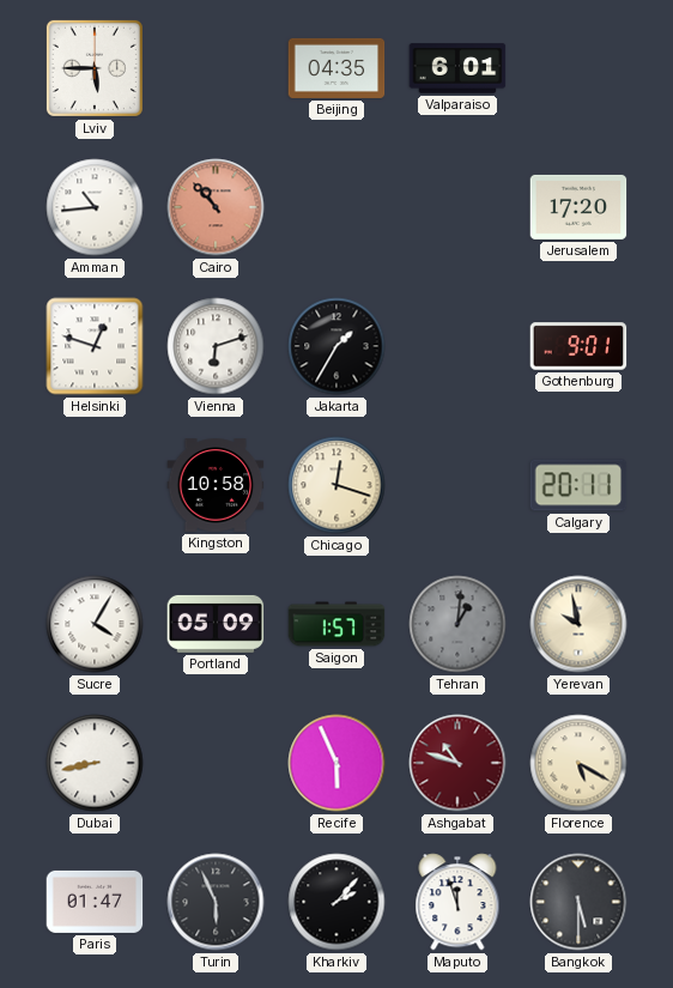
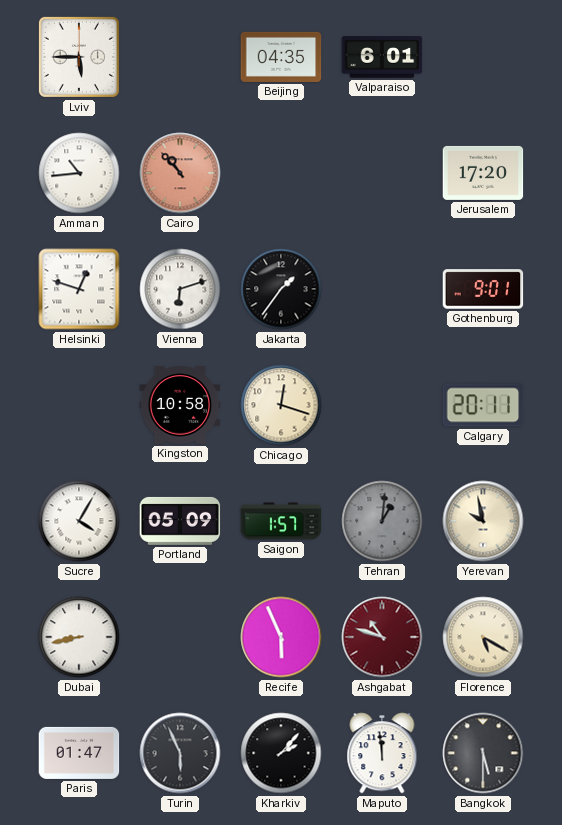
Jakarta: 1:35 -> 1:36
Maputo: 11:57 -> 11:59
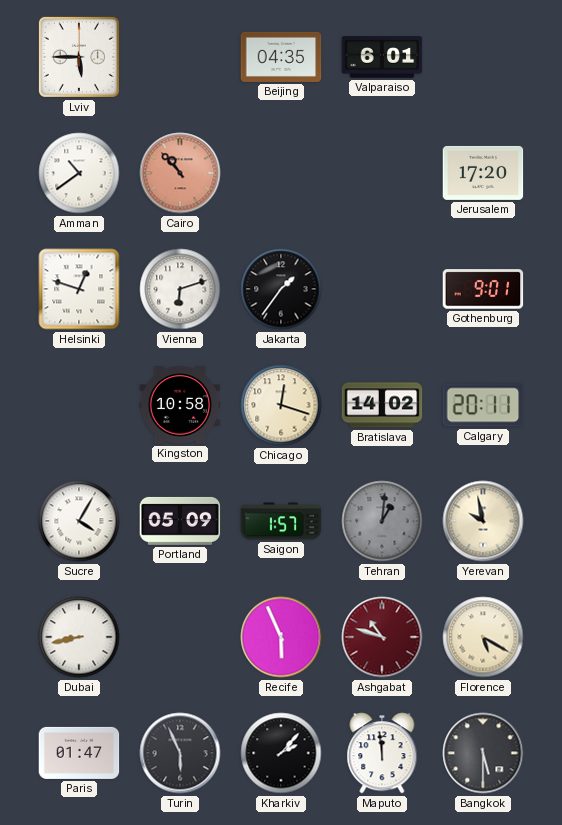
Amman: 10:44 -> 10:39
Bratislava: none -> 14:02
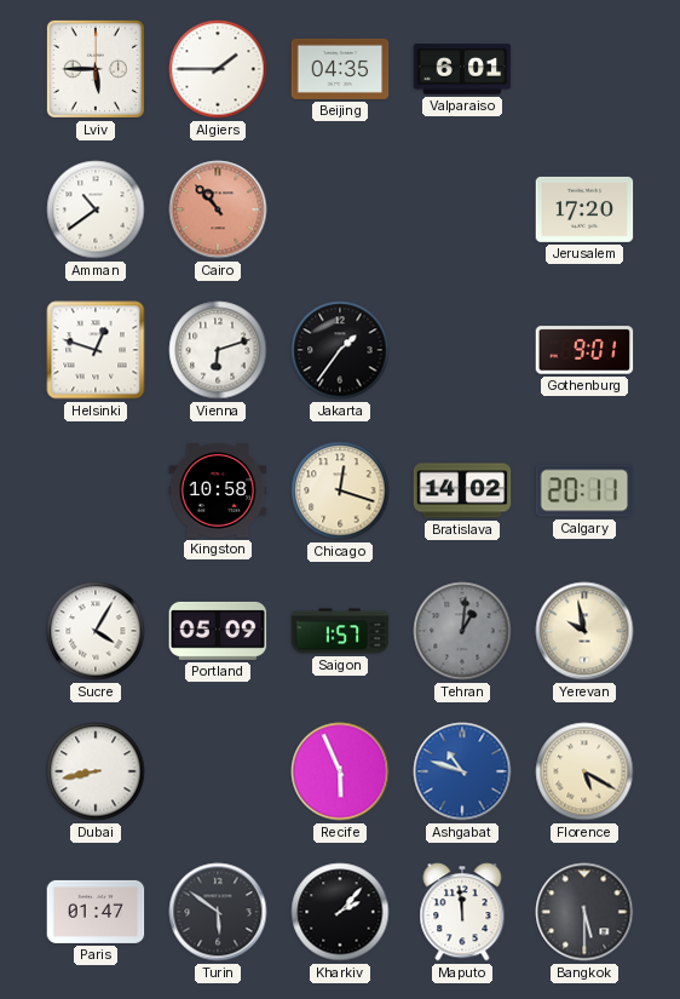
Algiers: none -> 1:45
Ashgabat dial: burgundy -> blue
Turin: 5:56 -> 5:51
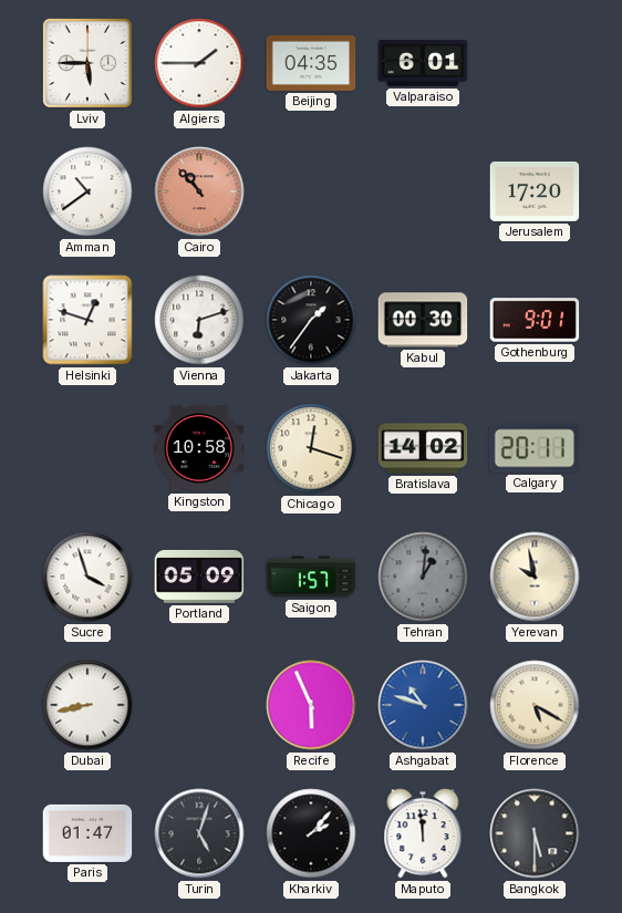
Kabul: none -> 00:30
Sucre: 4:05 -> 3:57
Turin: 5:51 -> 5:03
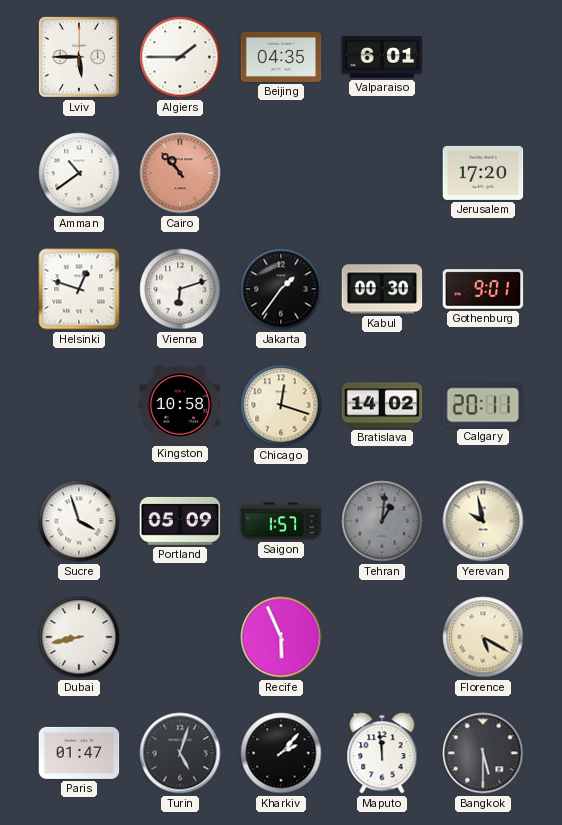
Ashgabat: 10:48 -> none
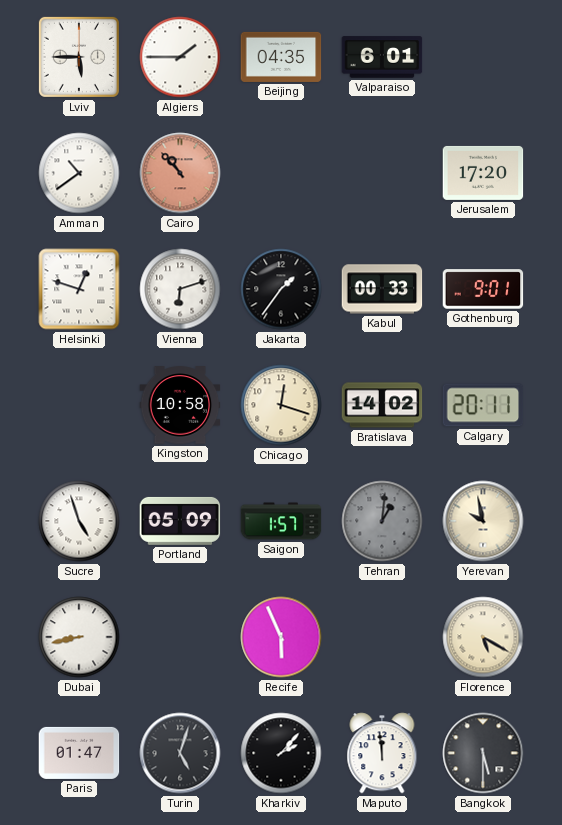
Kabul: 00:30 -> 00:33
Sucre: 3:57 -> 4:57
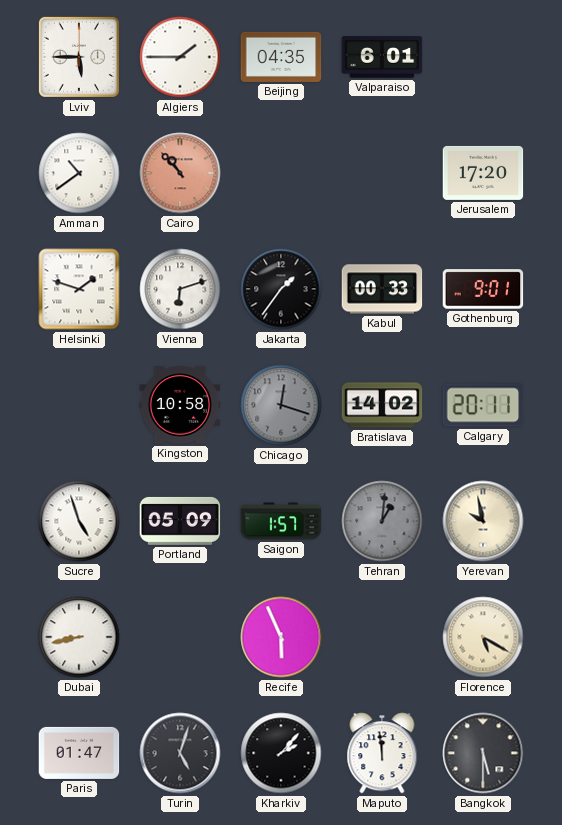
Helsinki: 12:48 -> 1:48
Chicago dial: cream -> grey
